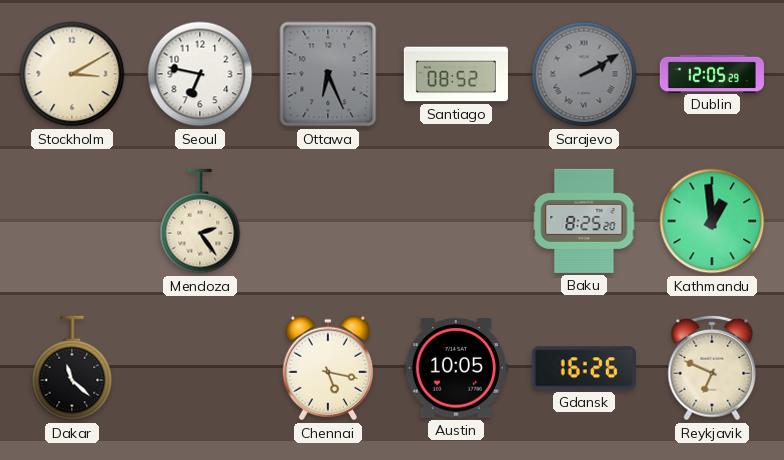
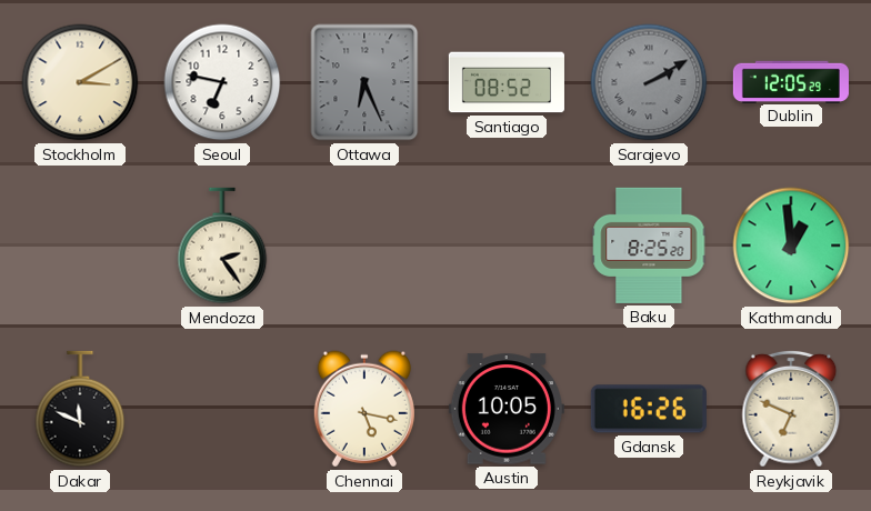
Dakar: 11:22 -> 11:49
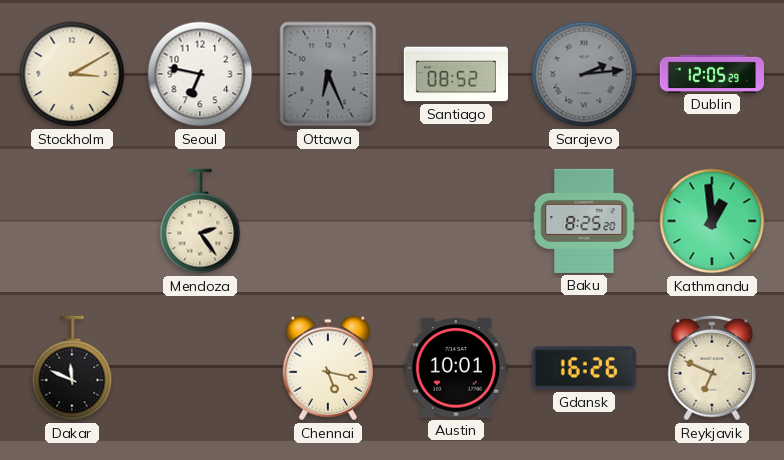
Sarajevo: 2:10 -> 2:14
Austin: 10:05 -> 10:01
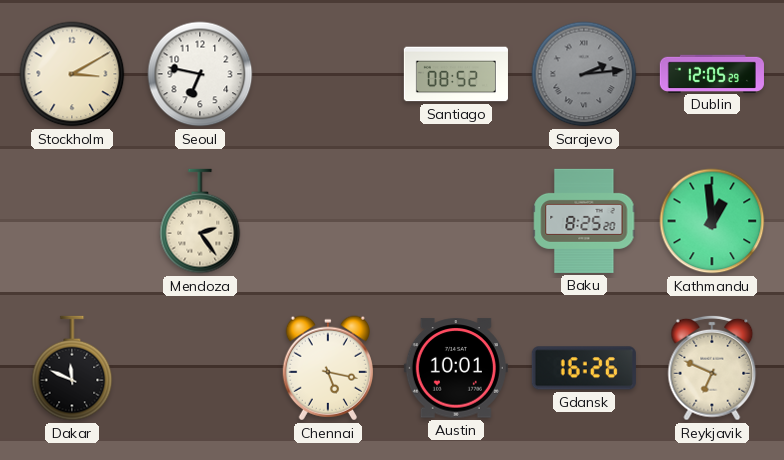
Ottawa: 6:26 -> none
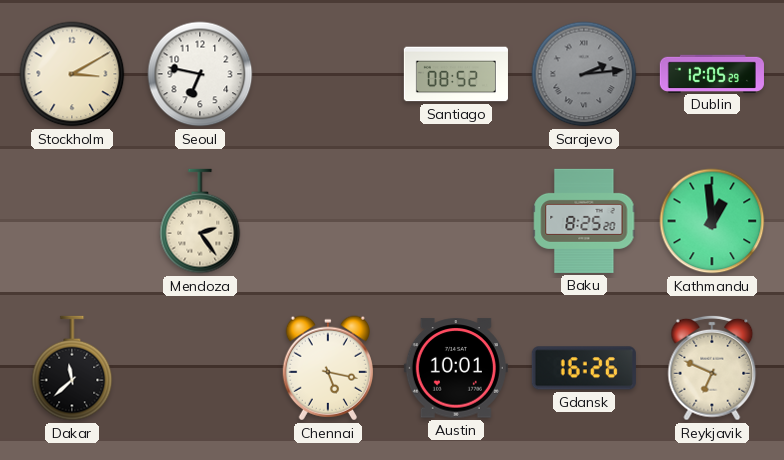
Dakar: 11:49 -> 11:38
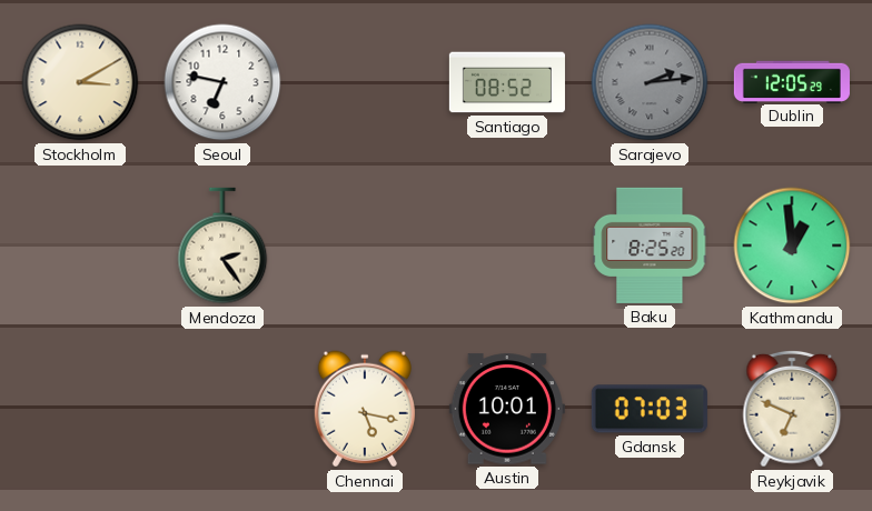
Dakar: 11:38 -> none
Gdansk: 16:26 -> 07:03
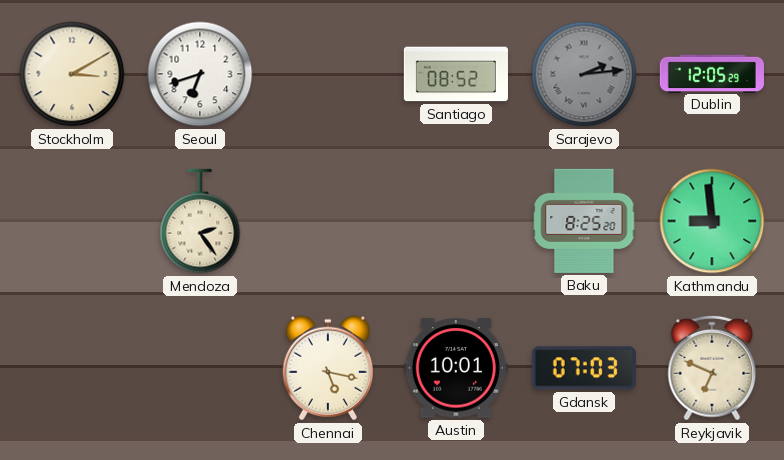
Seoul: 6:47 -> 6:42
Kathmandu: 12:59 -> 8:59
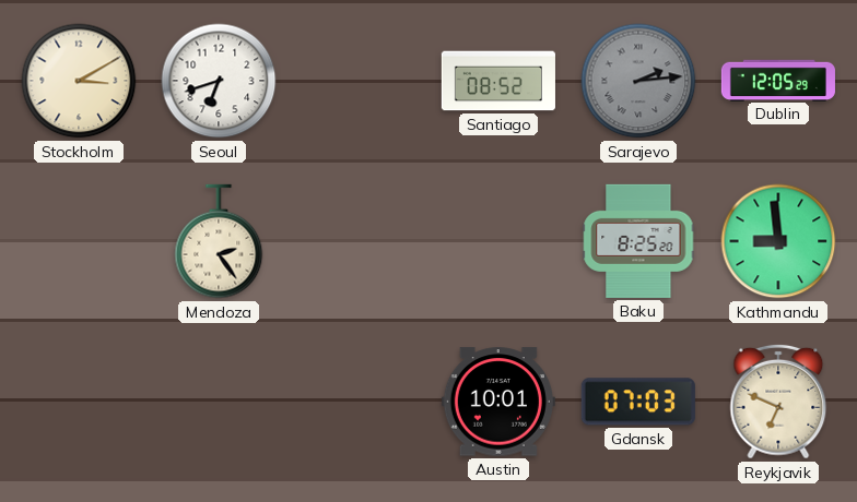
Chennai: 5:17 -> none
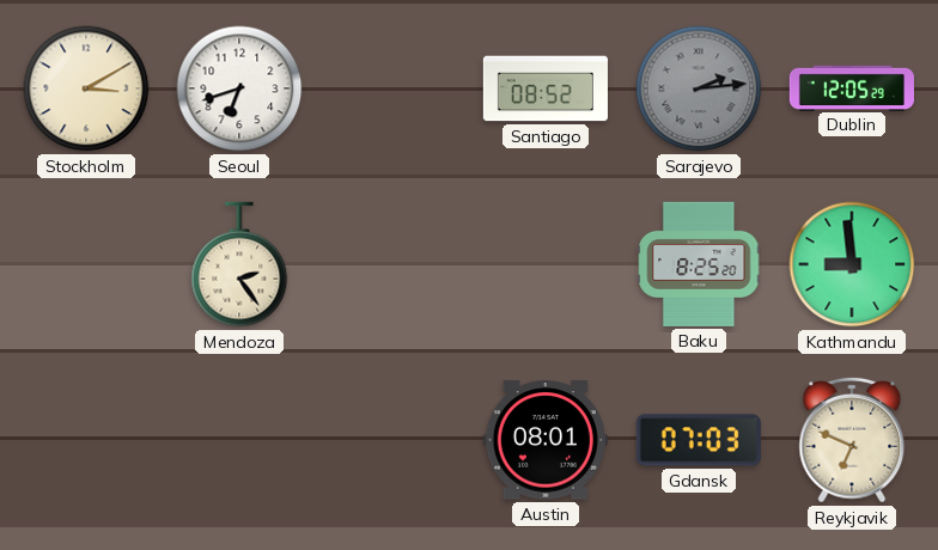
Austin: 10:01 -> 08:01
